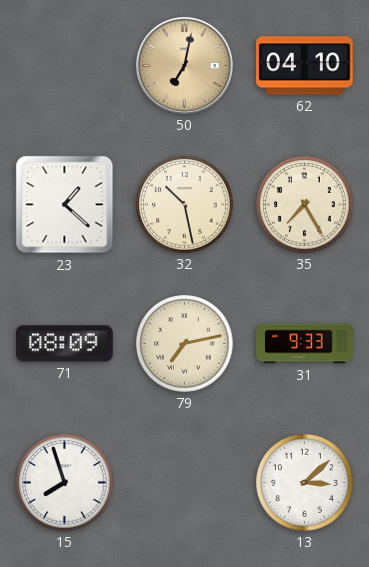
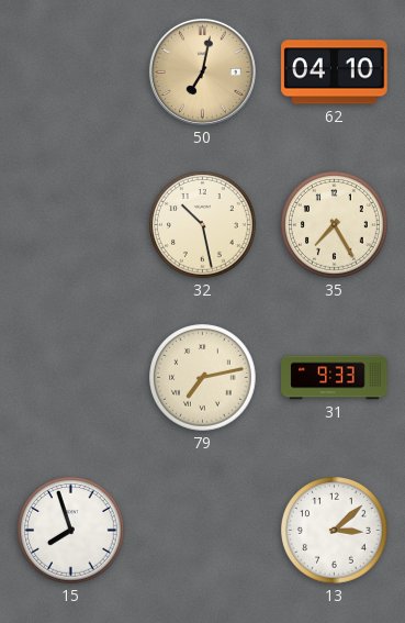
23: 1:22 -> none
71: 08:09 -> none
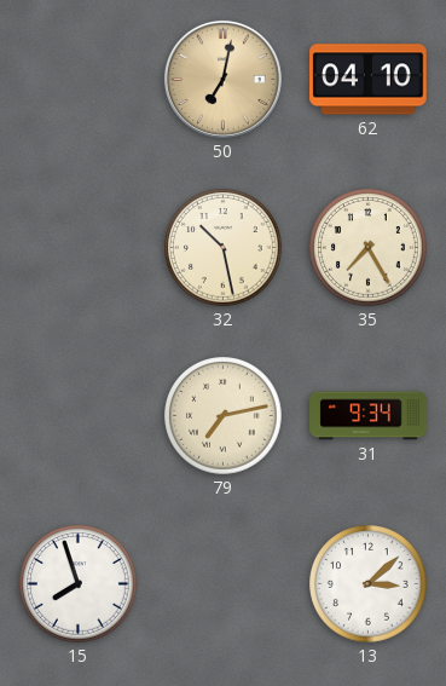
31: 9:33 -> 9:34
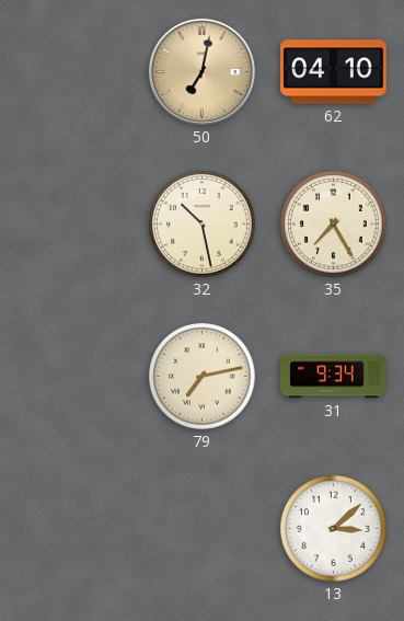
15: 7:57 -> none
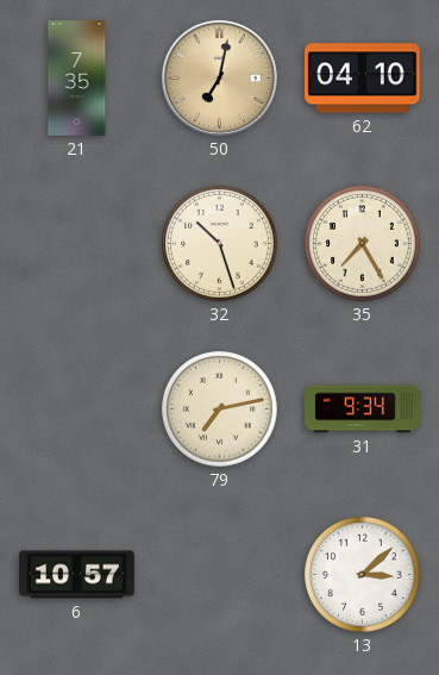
21: none -> 7:35
32: 10:28 -> 10:27
6: none -> 10:57
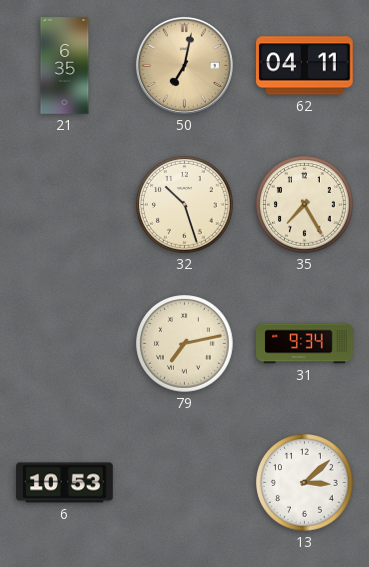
21: 7:35 -> 6:35
62: 04:10 -> 04:11
6: 10:57 -> 10:53
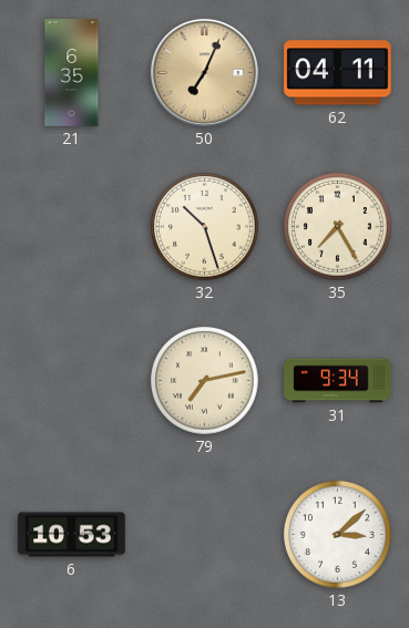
50: 7:02 -> 7:04
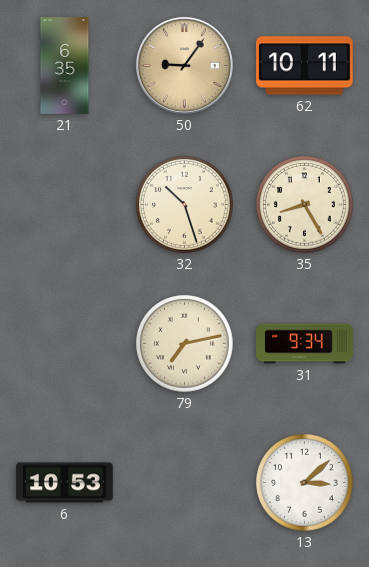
50: 7:04 -> 9:06
62: 04:11 -> 10:11
35: 7:25 -> 8:25
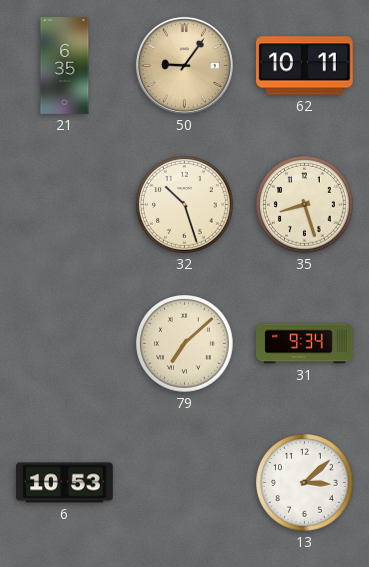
35: 8:25 -> 8:27
79: 7:13 -> 7:08
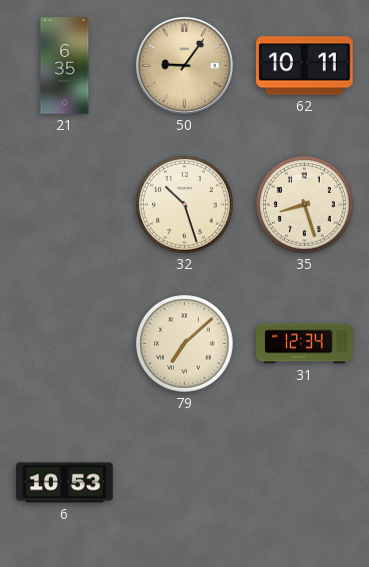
31: 9:34 -> 12:34
13: 3:08 -> none
